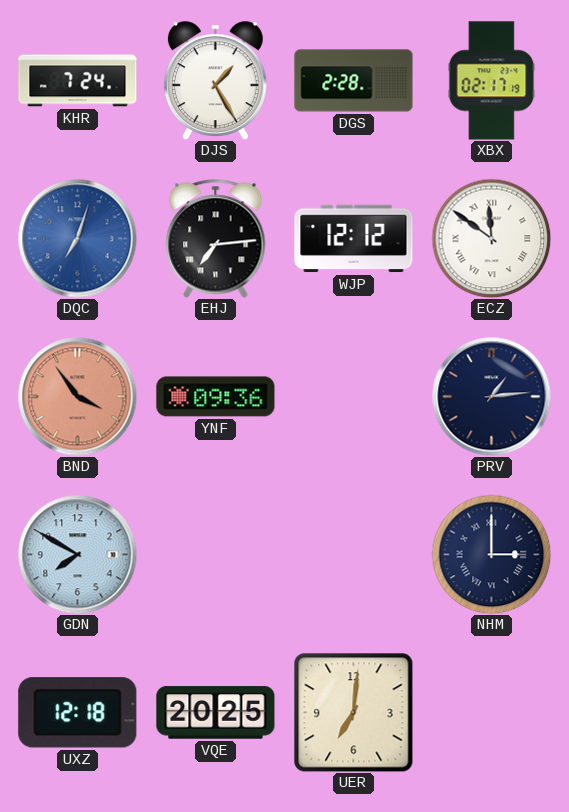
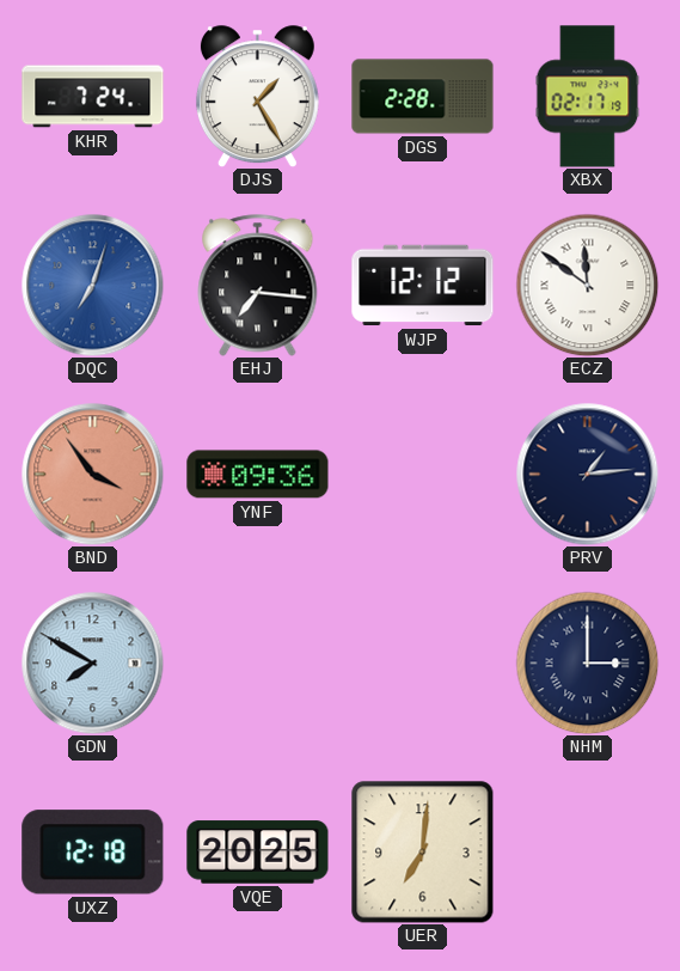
EHJ: 7:14 -> 7:16
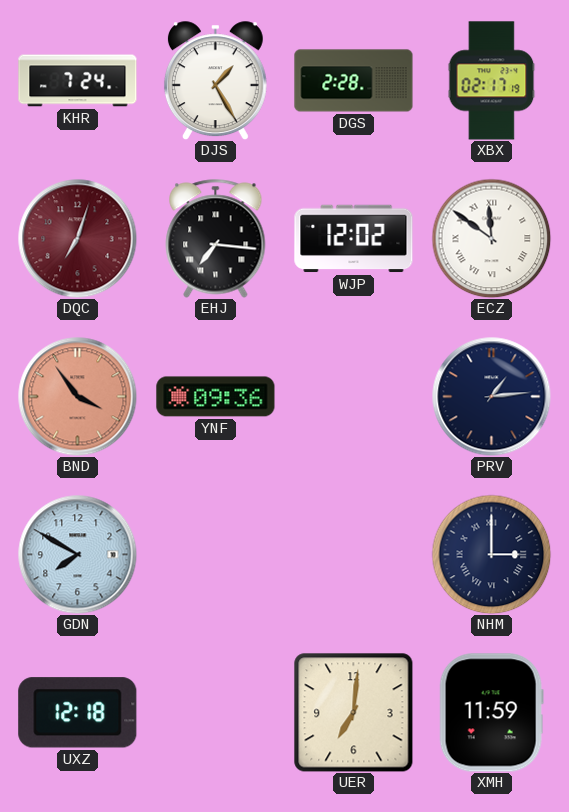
DQC dial: blue -> burgundy
WJP: 12:12 -> 12:02
VQE: 20:25 -> none
XMH: none -> 11:59
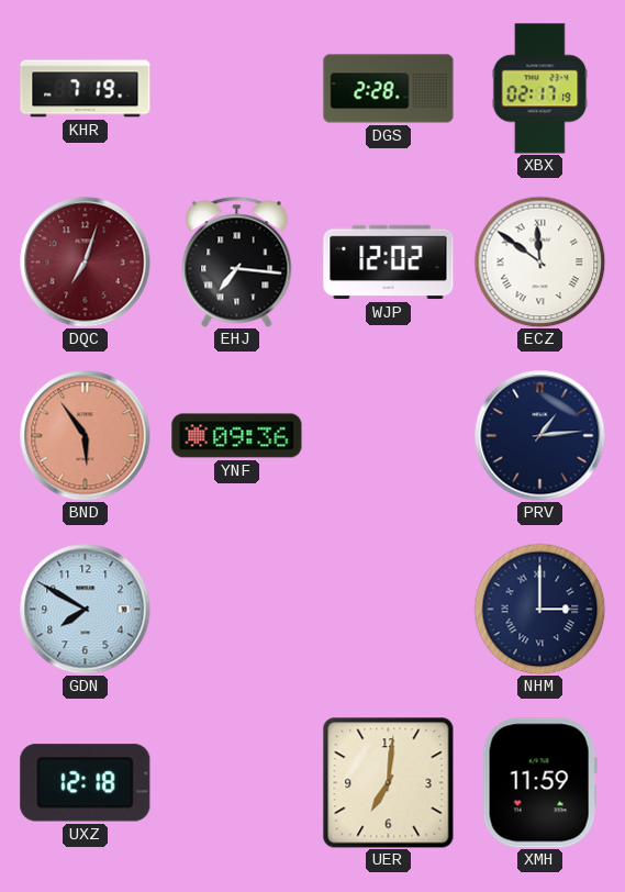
KHR: 7:24 -> 7:19
DJS: 1:25 -> none
BND: 3:54 -> 5:54
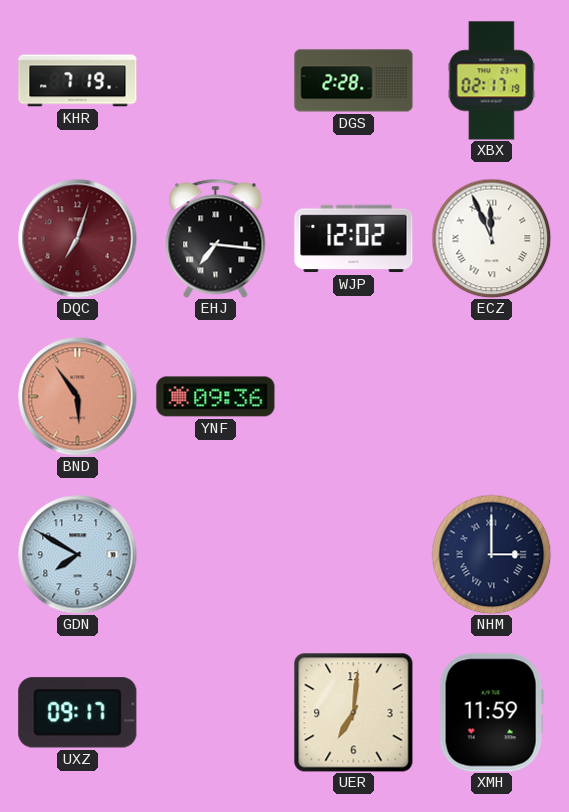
ECZ: 11:51 -> 11:56
PRV: 1:14 -> none
UXZ: 12:18 -> 09:17
